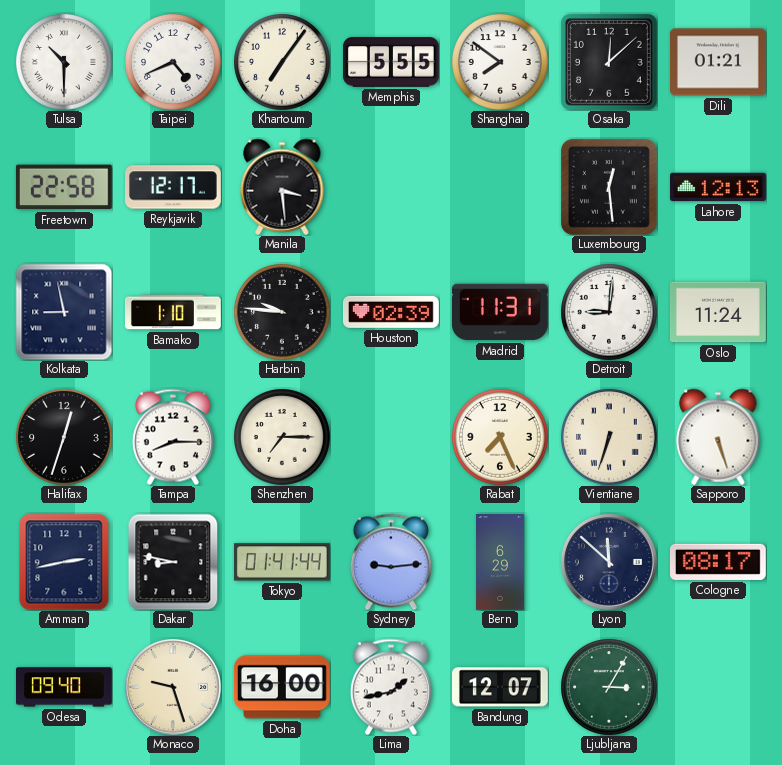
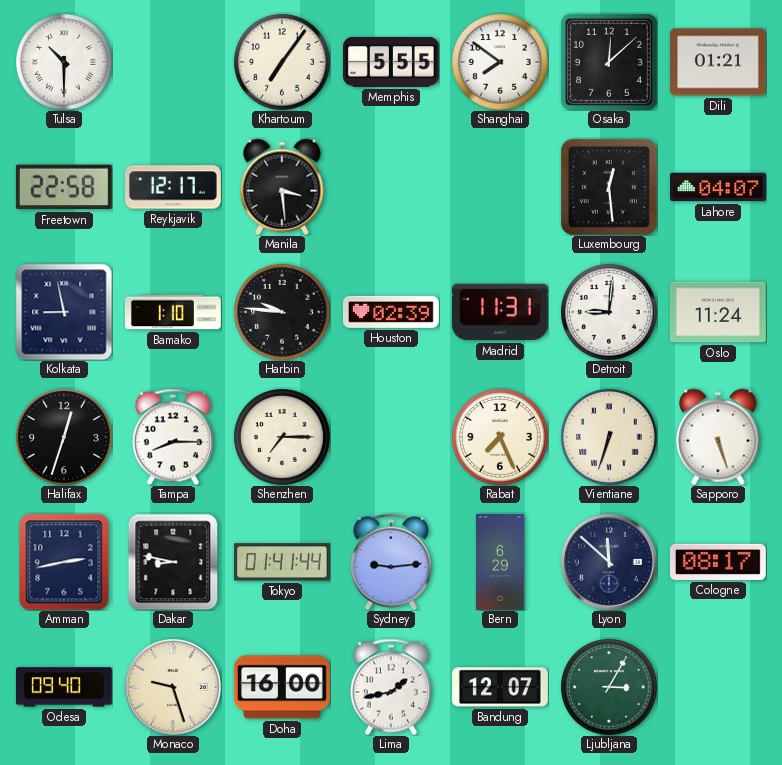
Taipei: 4:41 -> none
Lahore: 12:13 -> 04:07
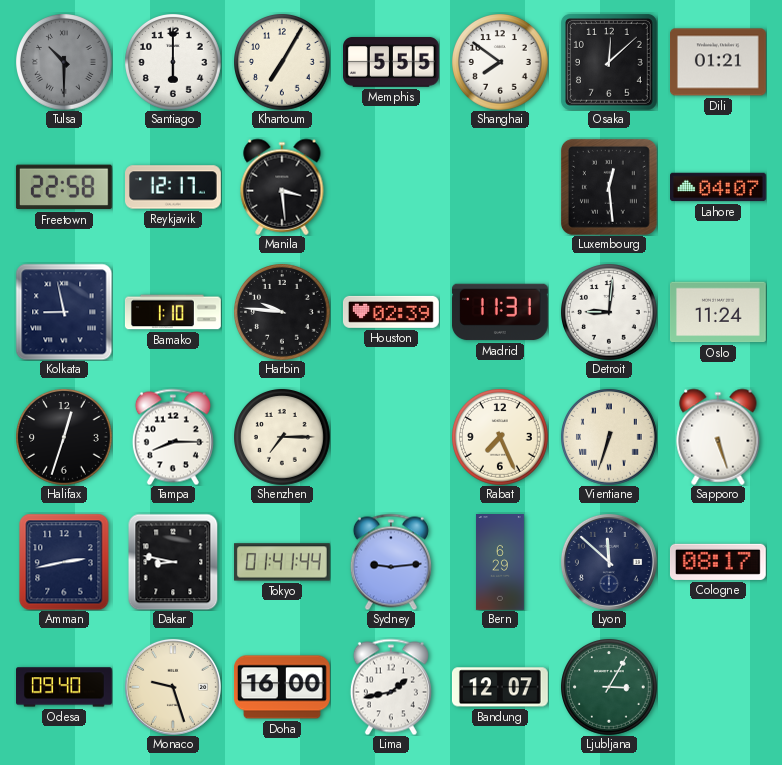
Tulsa dial: white -> grey
Santiago: none -> 6:00
Khartoum: 7:06 -> 7:05
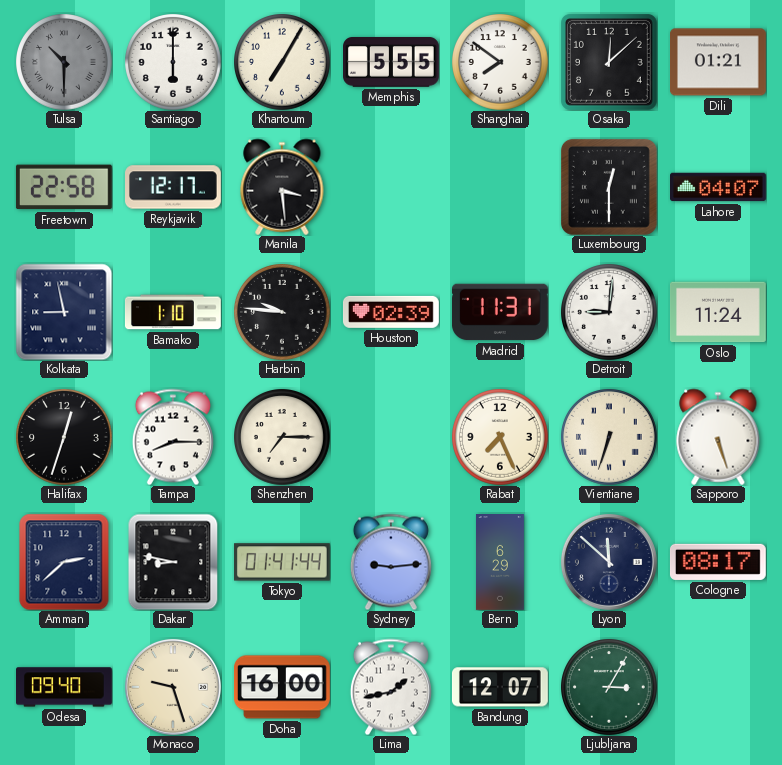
Luxembourg: 12:29 -> 12:30
Amman: 2:43 -> 2:38
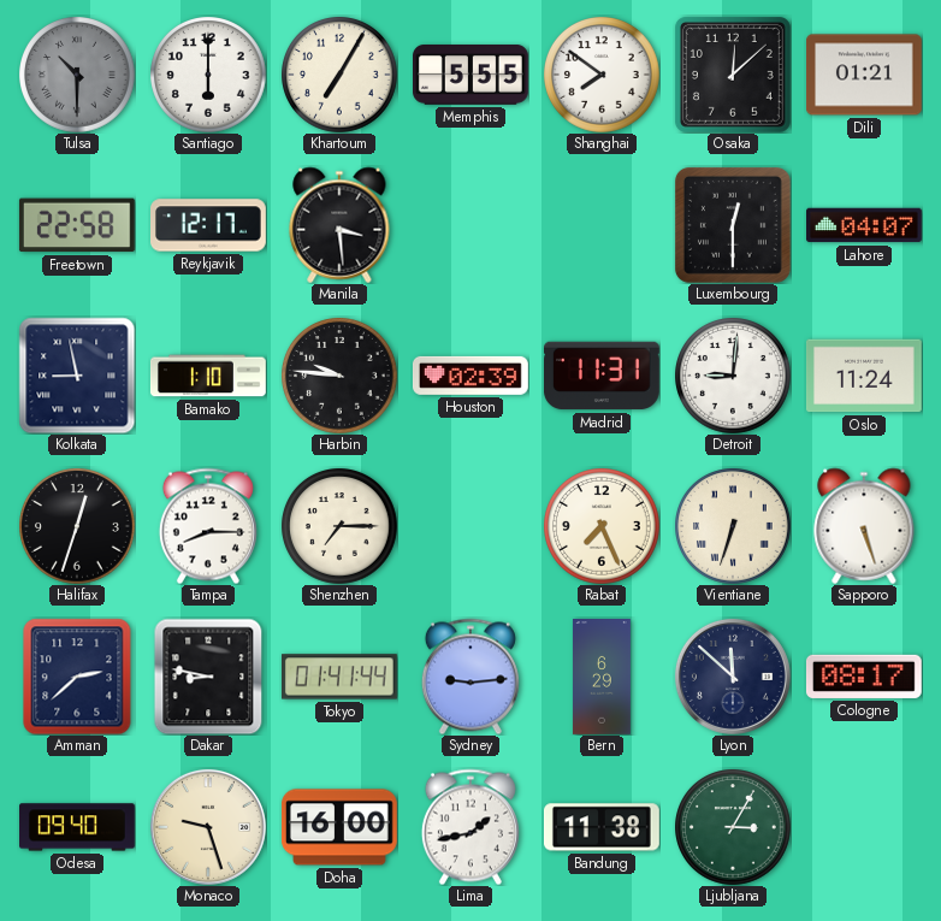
Bandung: 12:07 -> 11:38
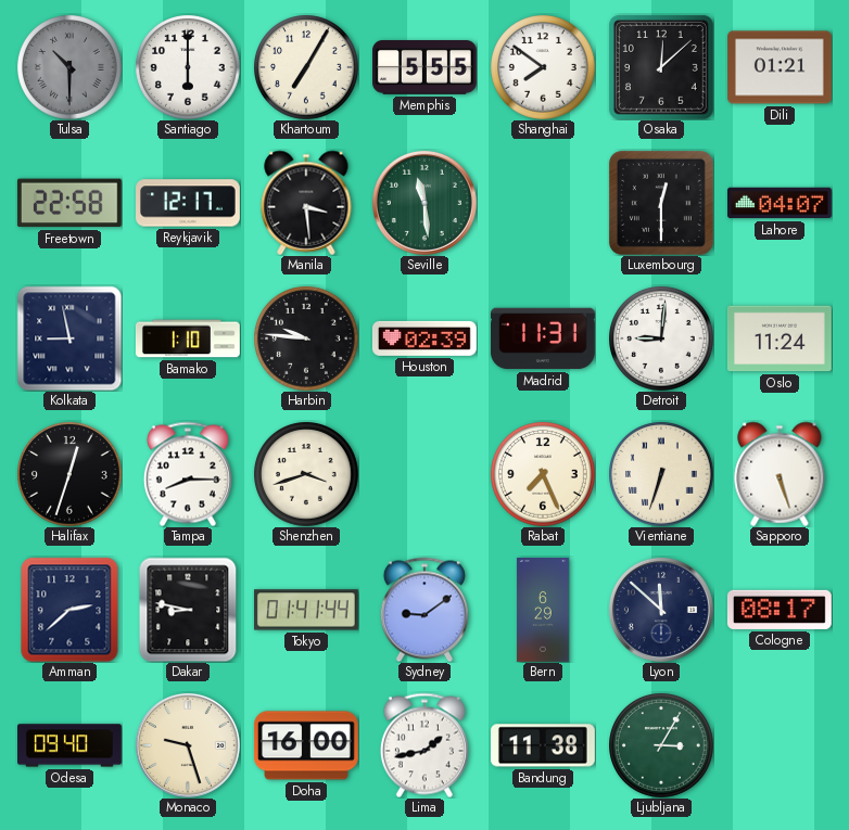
Seville: none -> 11:29
Shenzhen: 7:15 -> 3:42
Sydney: 9:14 -> 9:09
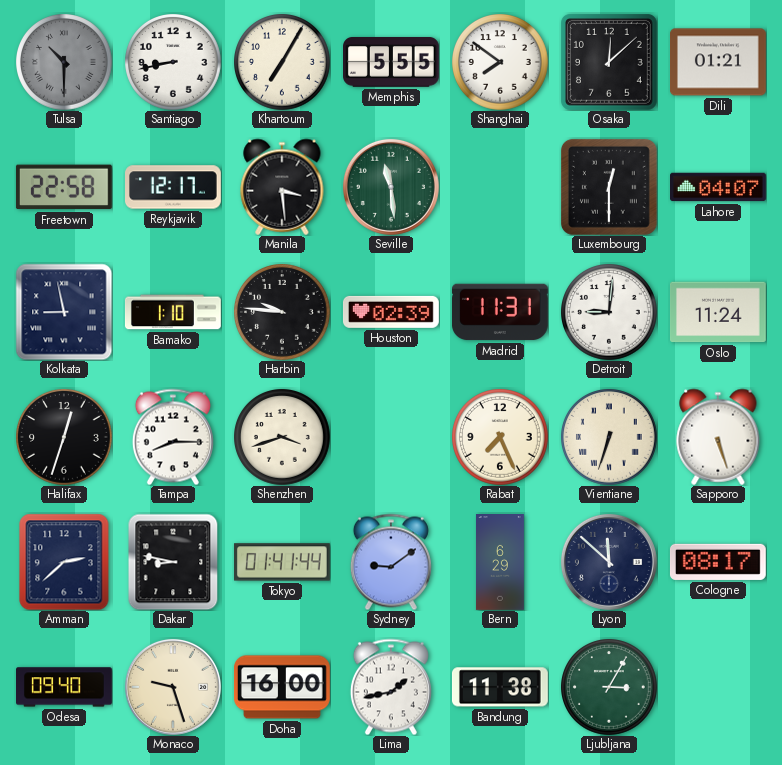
Santiago: 6:00 -> 8:43
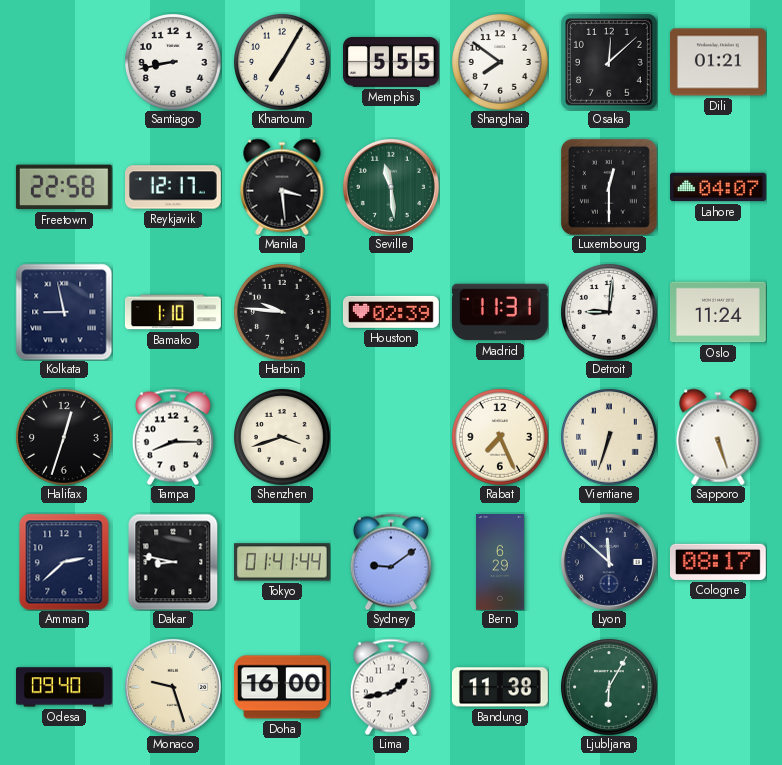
Tulsa: 10:30 -> none
Ljubljana: 3:05 -> 6:05
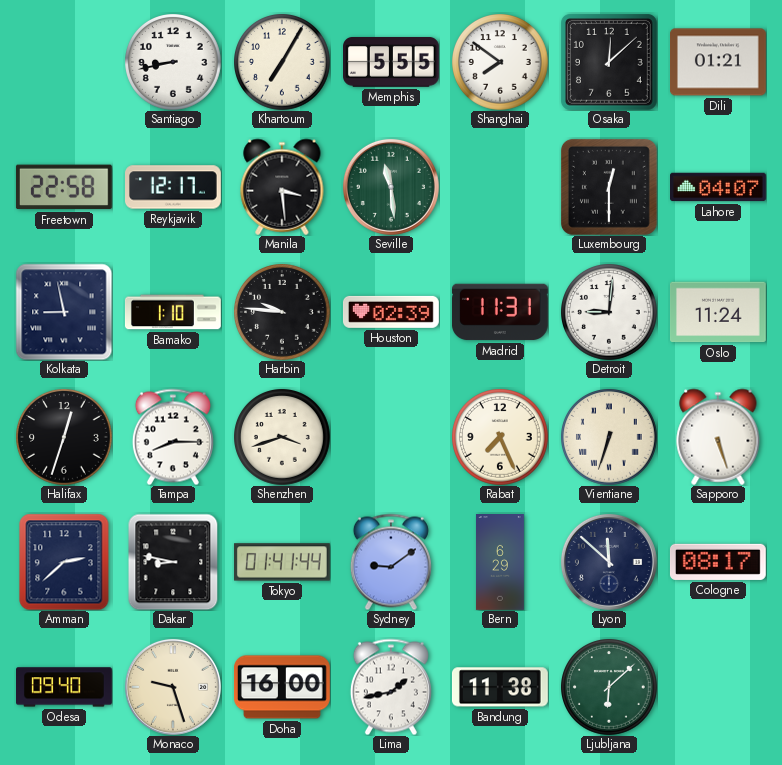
Ljubljana: 6:05 -> 6:08
